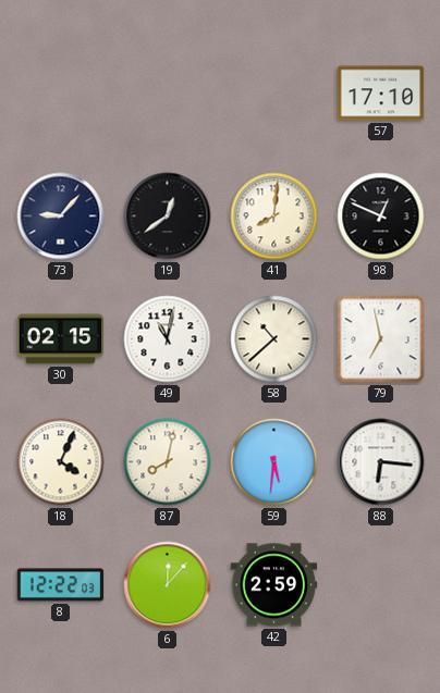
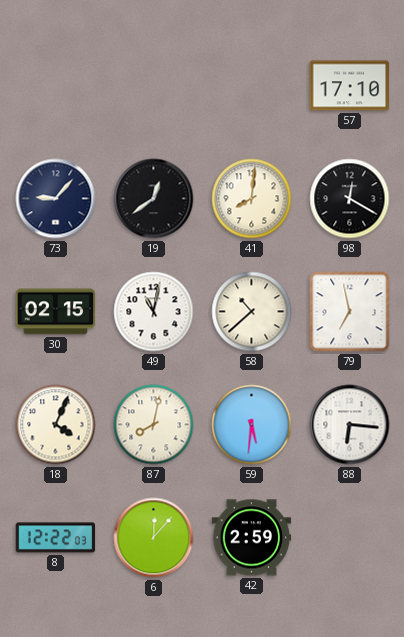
98: 12:49 -> 12:20
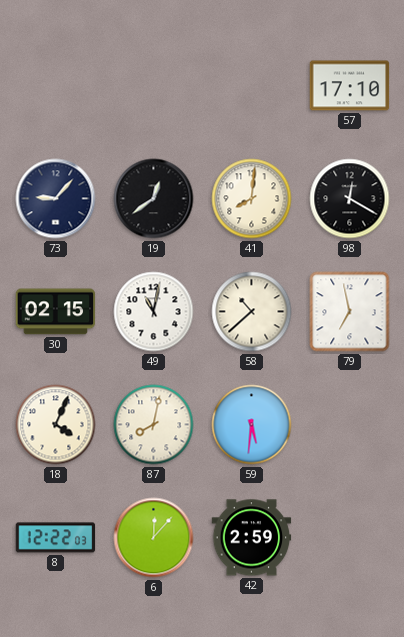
88: 6:16 -> none
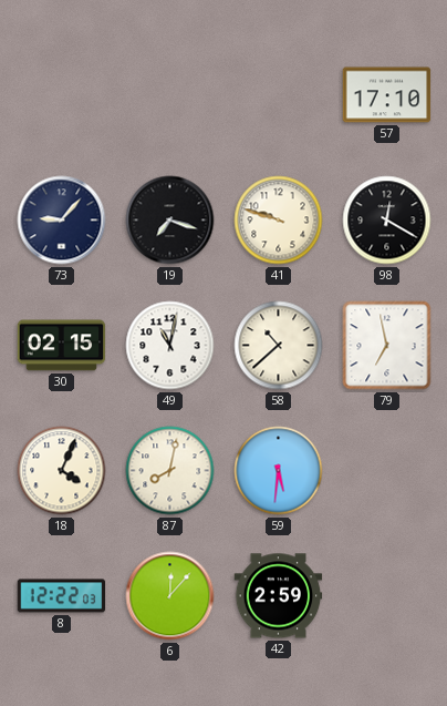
19: 12:39 -> 7:18
41: 8:01 -> 9:48
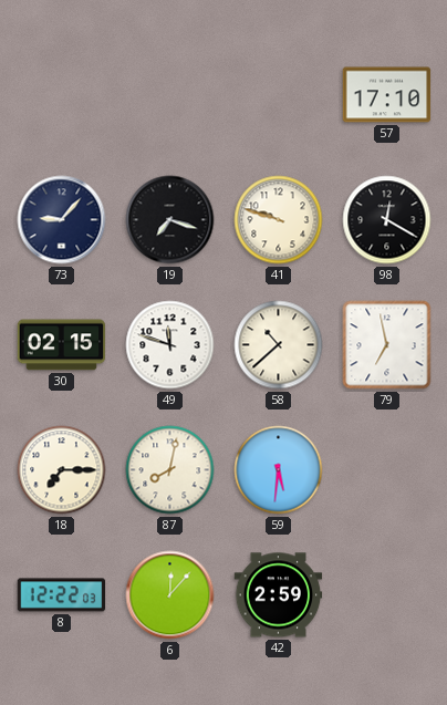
49: 11:02 -> 11:48
18: 4:04 -> 7:15
